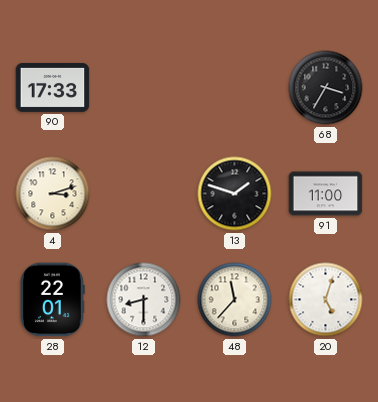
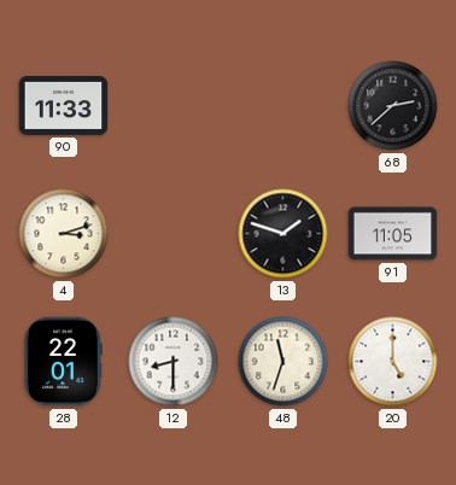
90: 17:33 -> 11:33
68: 3:35 -> 2:38
91: 11:00 -> 11:05
48: 11:37 -> 11:33
20: 5:03 -> 5:00
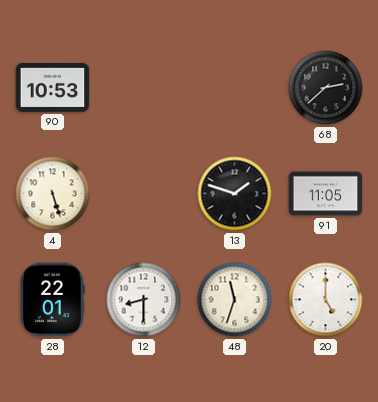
90: 11:33 -> 10:53
4: 3:12 -> 5:27
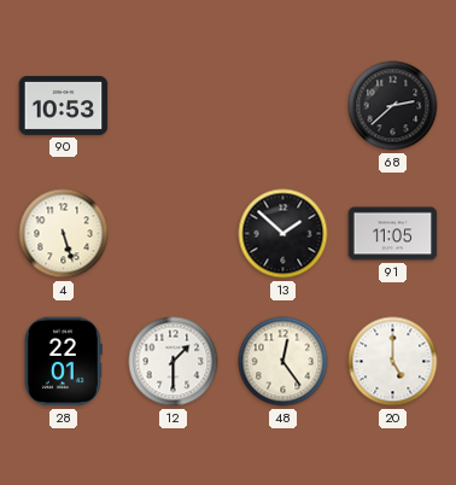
13: 1:48 -> 1:52
12: 8:30 -> 1:30
48: 11:33 -> 12:24
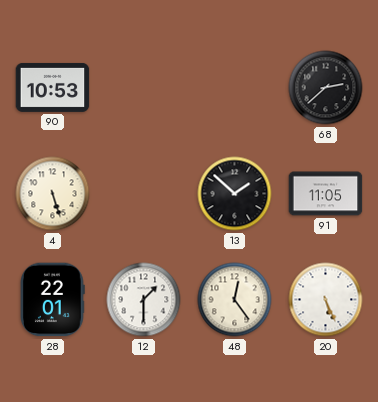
20: 5:00 -> 5:26
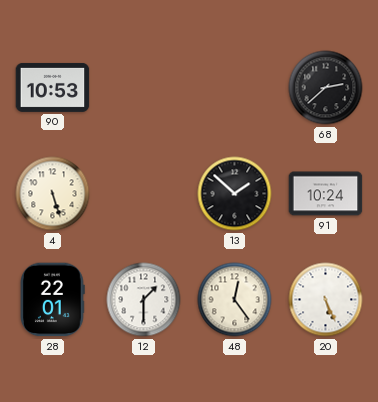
91: 11:05 -> 10:24
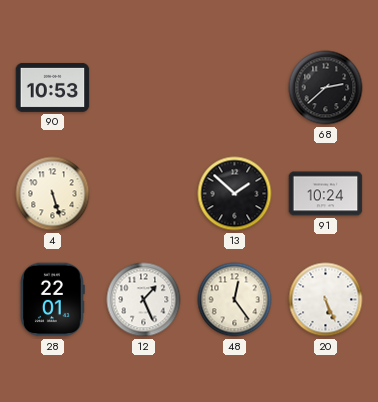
12: 1:30 -> 1:26
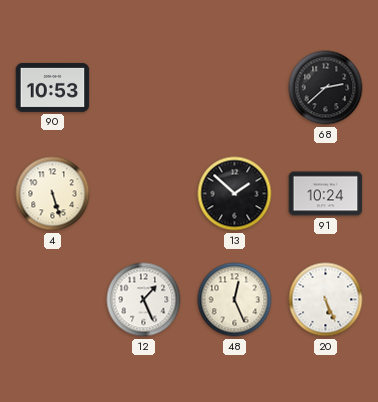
28: 22:01 -> none
48: 12:24 -> 12:26
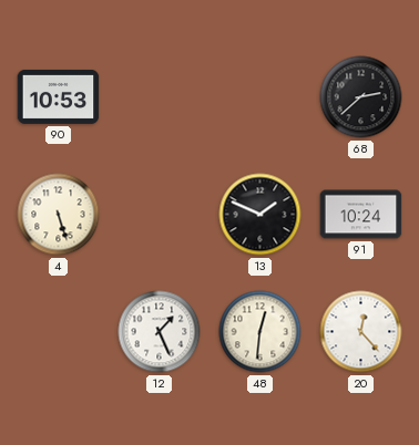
13: 1:52 -> 1:49
48: 12:26 -> 12:31
20: 5:26 -> 12:23
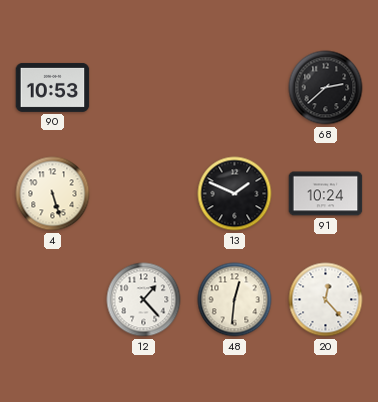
12: 1:26 -> 1:23
